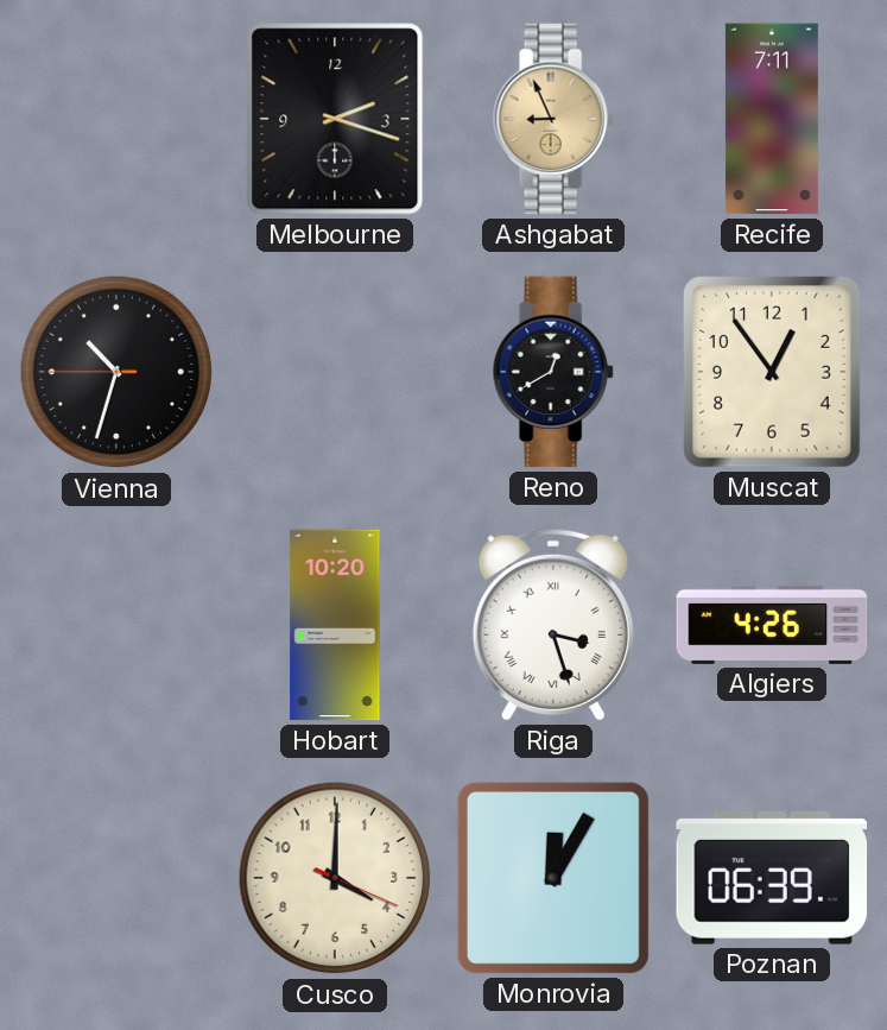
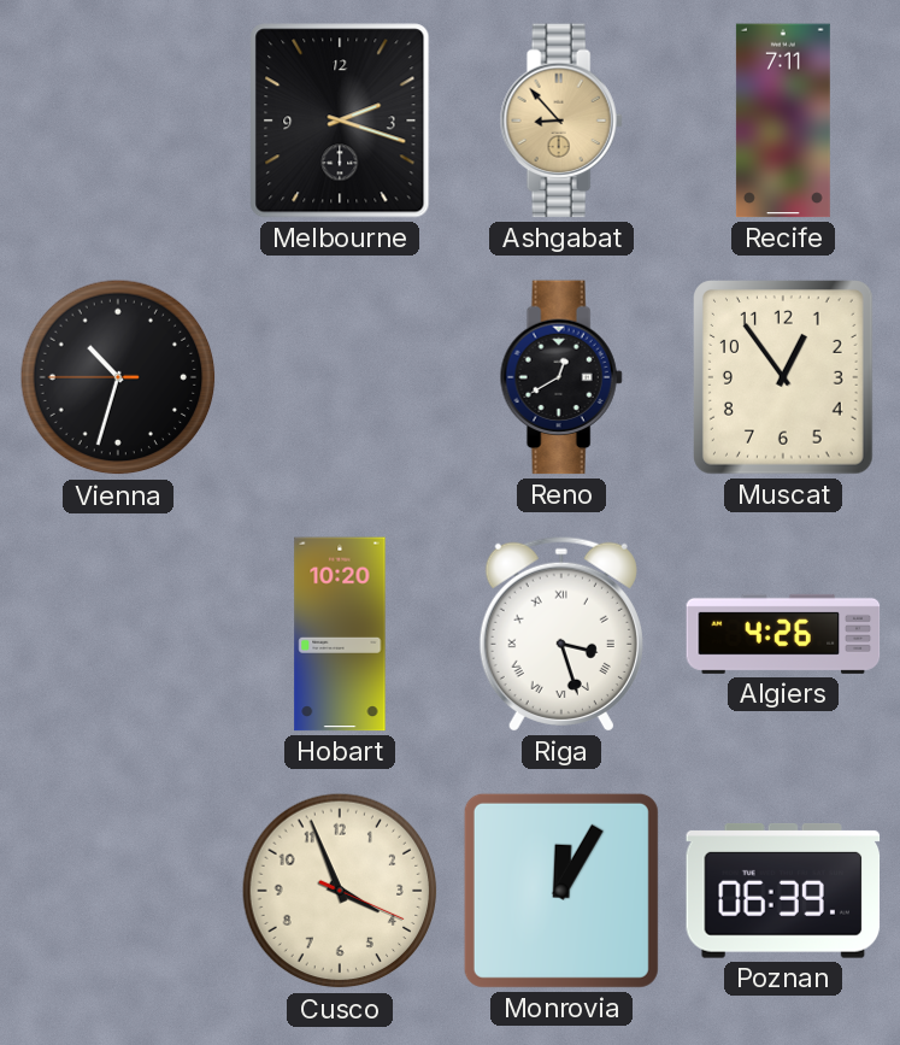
Ashgabat: 8:56 -> 8:53
Cusco: 4:00 -> 3:56
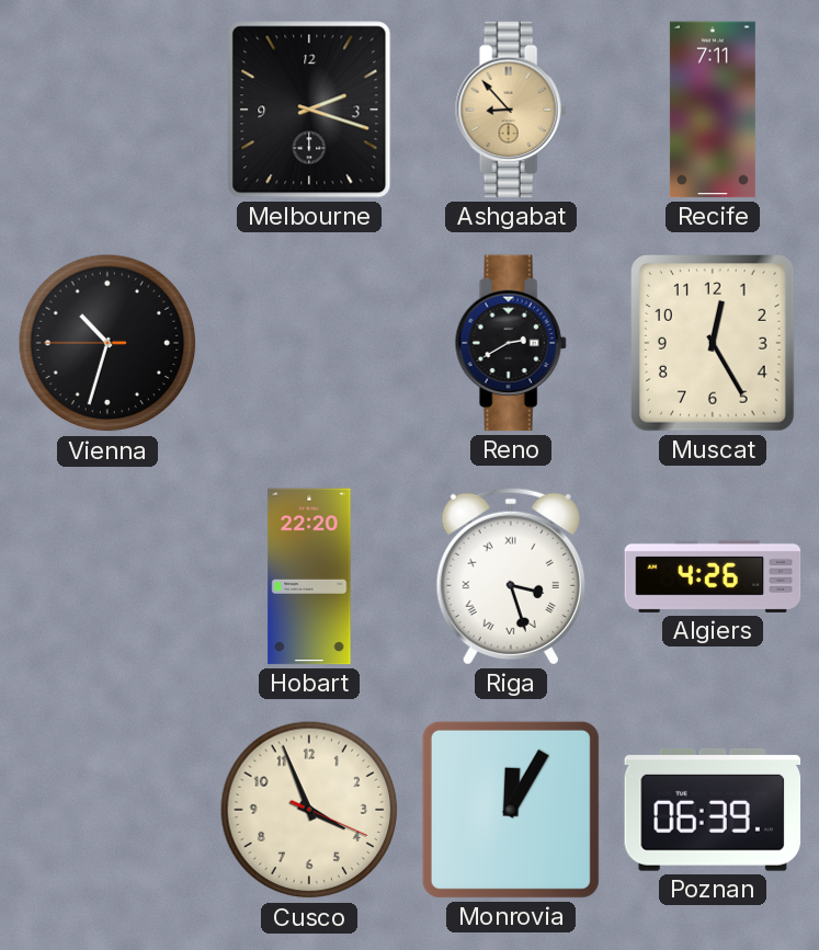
Reno: 12:40 -> 2:40
Muscat: 12:54 -> 12:25
Hobart: 10:20 -> 22:20
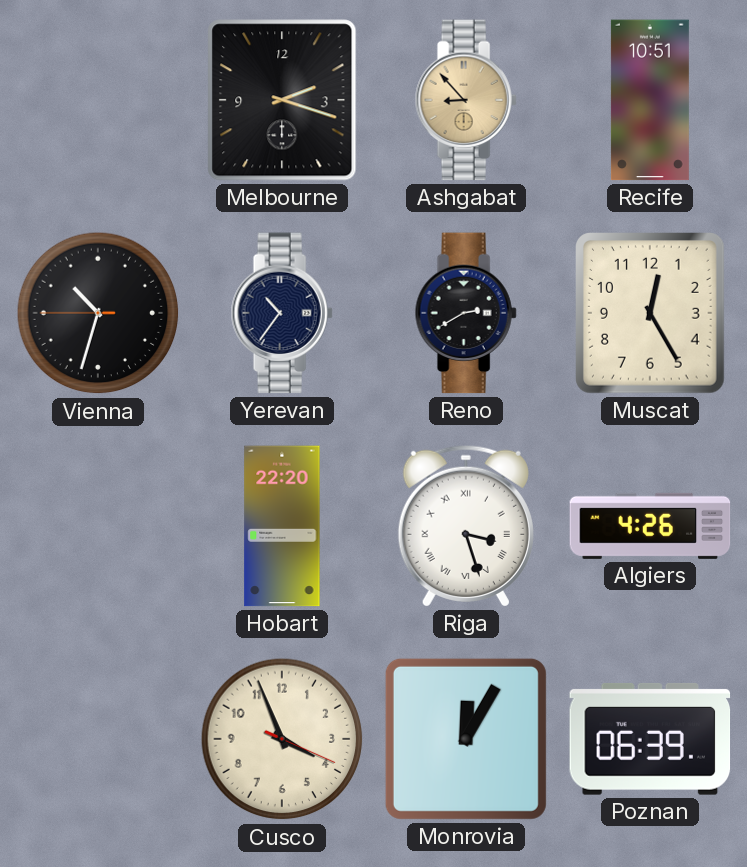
Recife: 7:11 -> 10:51
Yerevan: none -> 10:36
